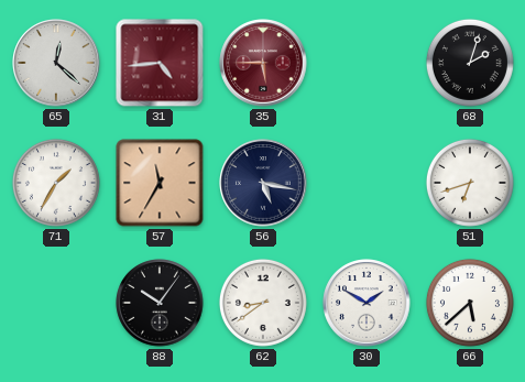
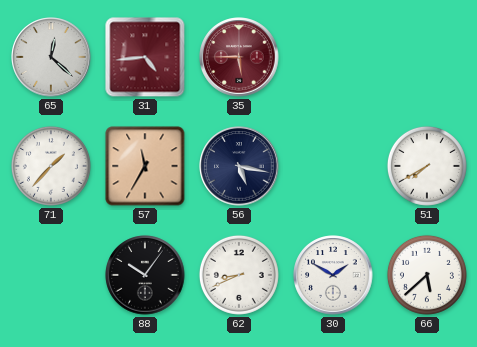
68: 2:03 -> none
71: 1:35 -> 1:37
51: 6:42 -> 7:40
62: 8:39 -> 8:41
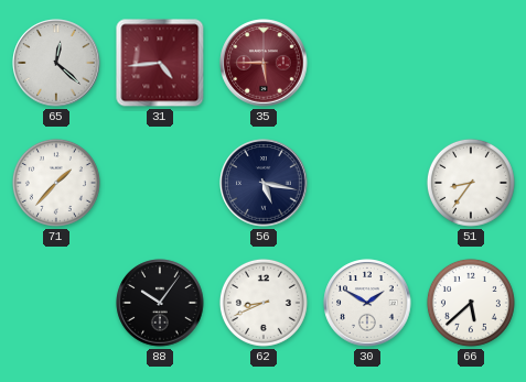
57: 11:35 -> none
51: 7:40 -> 8:36
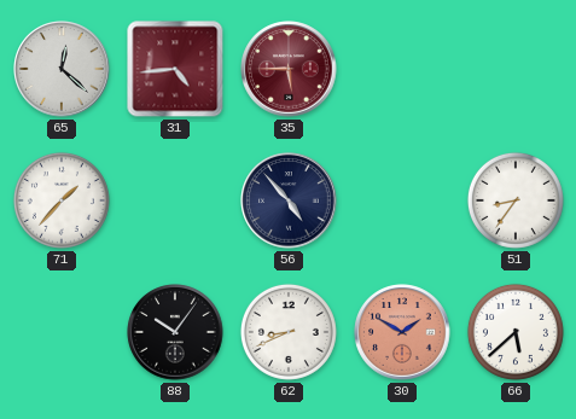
56: 5:17 -> 4:53
30 dial: white -> salmon
